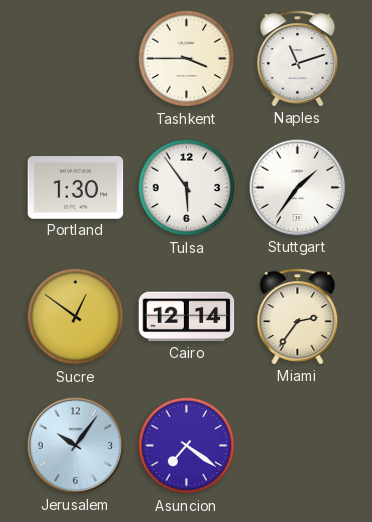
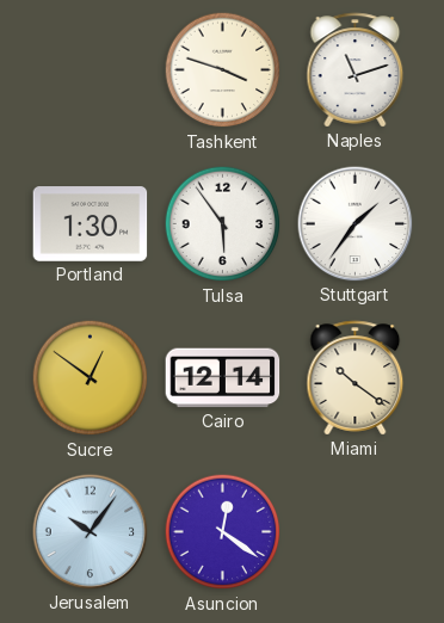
Tashkent: 3:45 -> 3:48
Miami: 2:36 -> 10:21
Asuncion: 7:21 -> 12:21
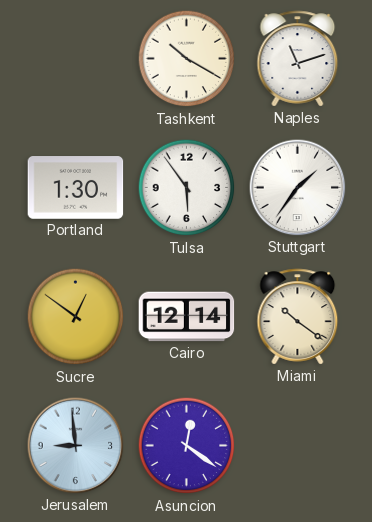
Tashkent: 3:48 -> 10:20
Jerusalem: 10:06 -> 8:59
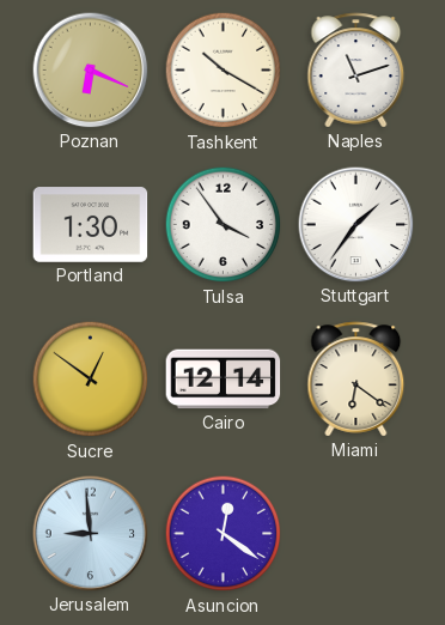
Poznan: none -> 6:19
Tulsa: 5:54 -> 3:54
Miami: 10:21 -> 6:21
